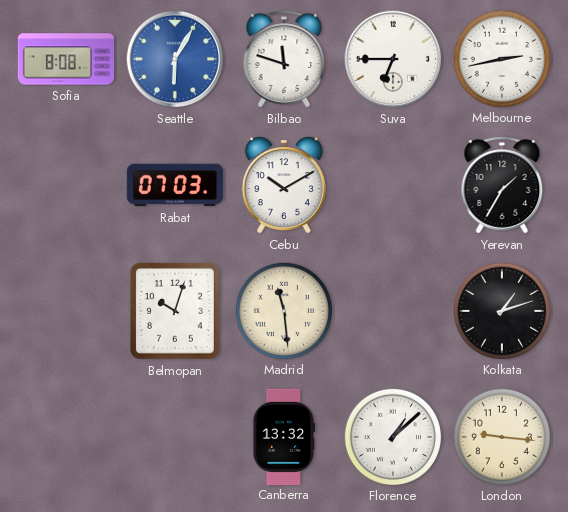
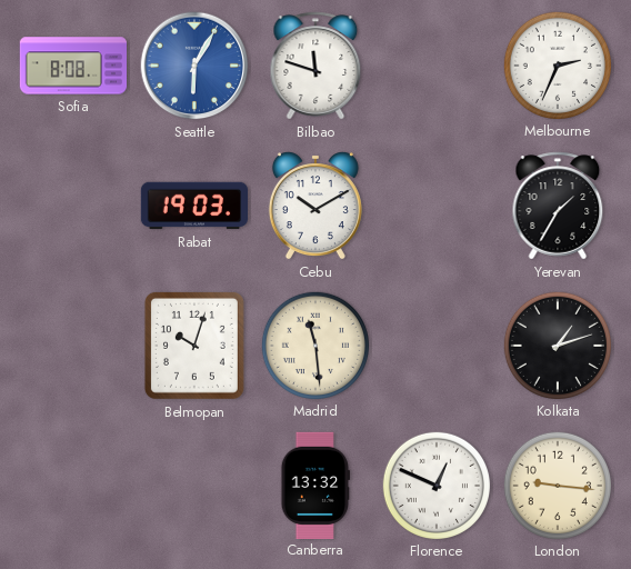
Suva: 6:45 -> none
Melbourne: 2:43 -> 2:34
Rabat: 07:03 -> 19:03
Florence: 1:08 -> 12:49
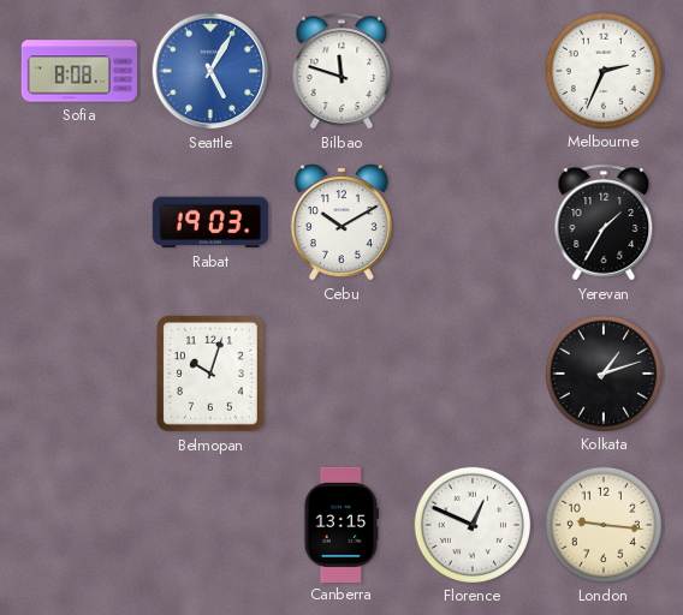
Seattle: 6:05 -> 5:05
Madrid: 11:29 -> none
Canberra: 13:32 -> 13:15
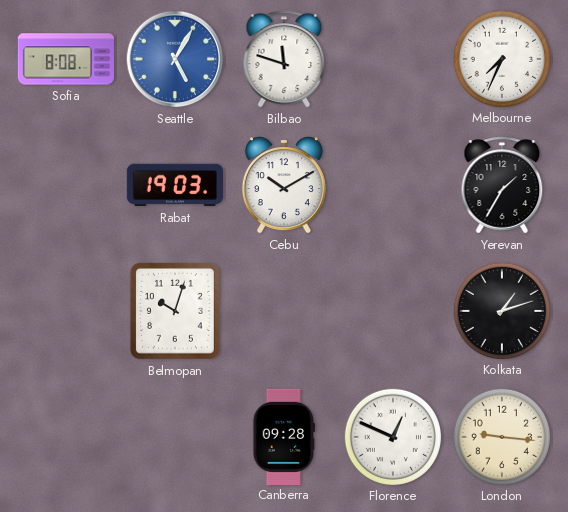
Melbourne: 2:34 -> 7:34
Canberra: 13:15 -> 09:28
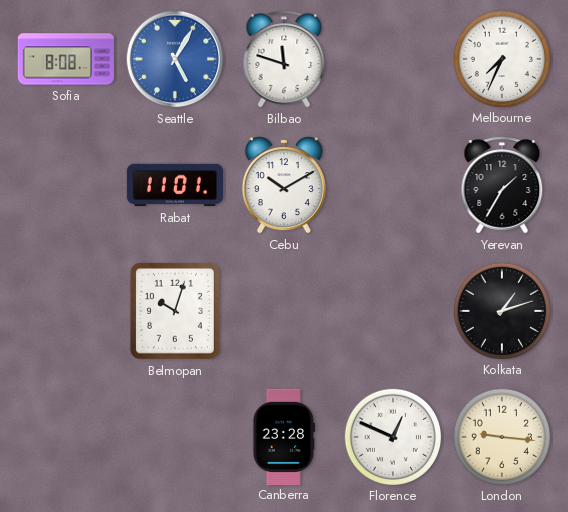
Rabat: 19:03 -> 11:01
Canberra: 09:28 -> 23:28
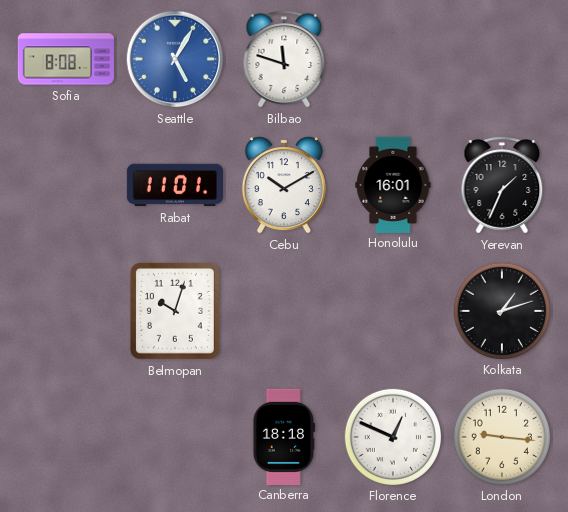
Melbourne: 7:34 -> none
Honolulu: none -> 16:01
Yerevan: 1:35 -> 1:34
Canberra: 23:28 -> 18:18
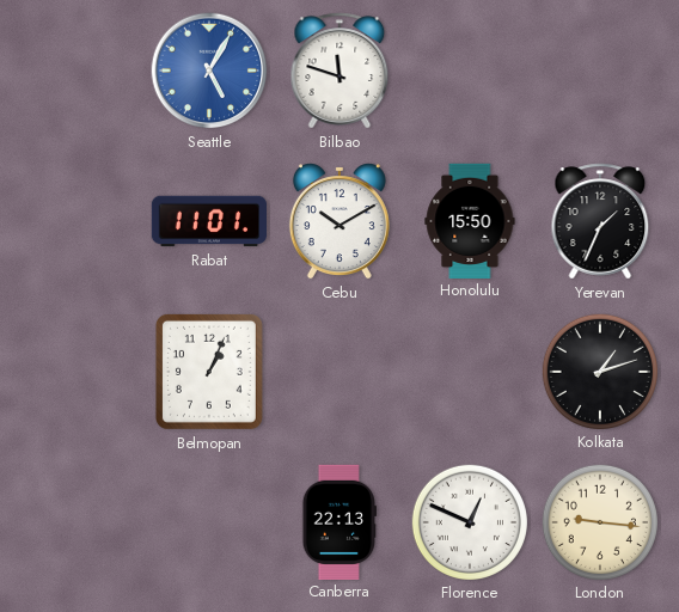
Sofia: 8:08 -> none
Honolulu: 16:01 -> 15:50
Belmopan: 10:03 -> 1:04
Canberra: 18:18 -> 22:13
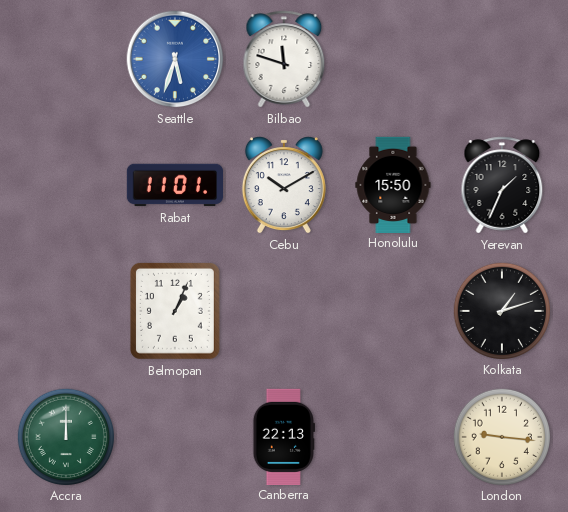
Seattle: 5:05 -> 5:33
Accra: none -> 12:00
Florence: 12:49 -> none
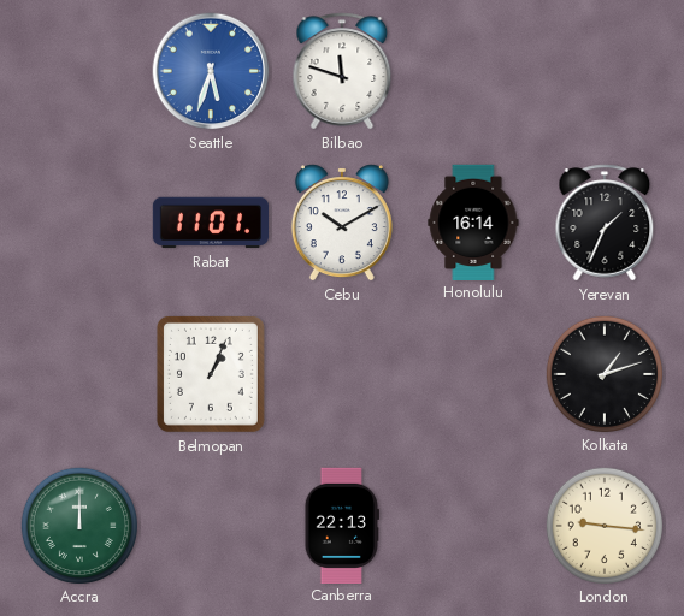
Honolulu: 15:50 -> 16:14
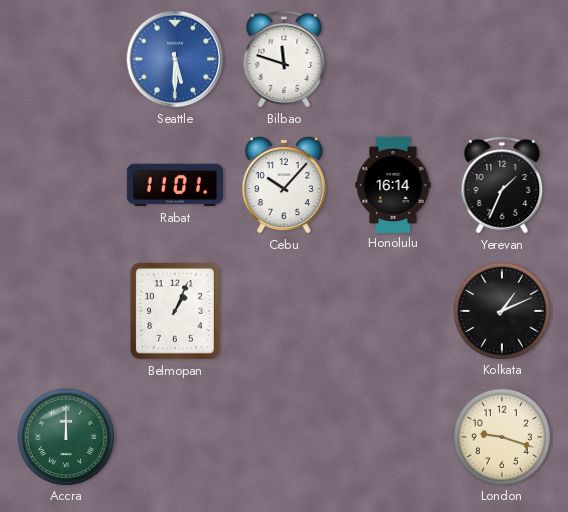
Seattle: 5:33 -> 5:30
Cebu: 10:10 -> 10:07
Kolkata: 1:12 -> 1:11
Canberra: 22:13 -> none
London: 9:16 -> 9:18
